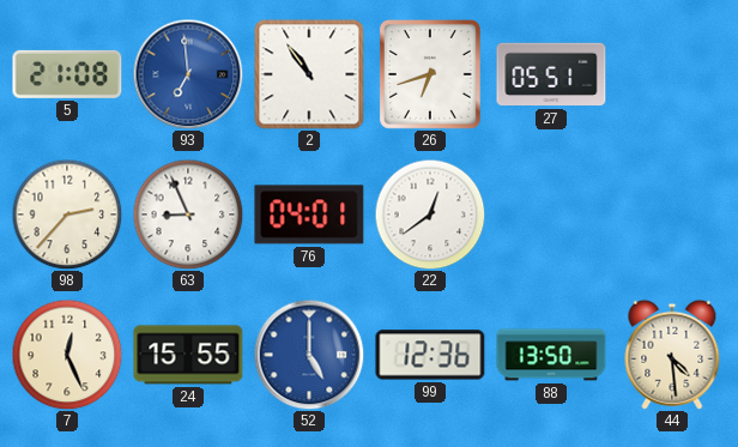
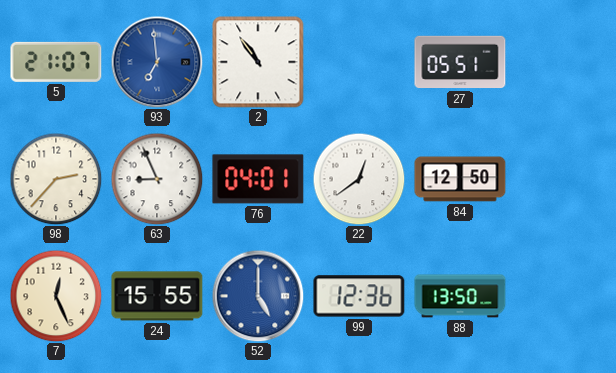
5: 21:08 -> 21:07
26: 6:42 -> none
84: none -> 12:50
44: 4:29 -> none
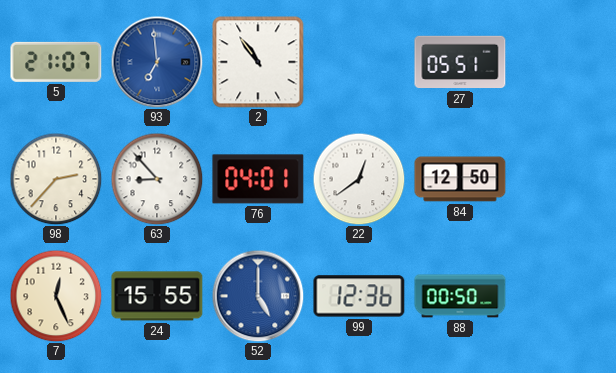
63: 8:56 -> 8:53
88: 13:50 -> 00:50
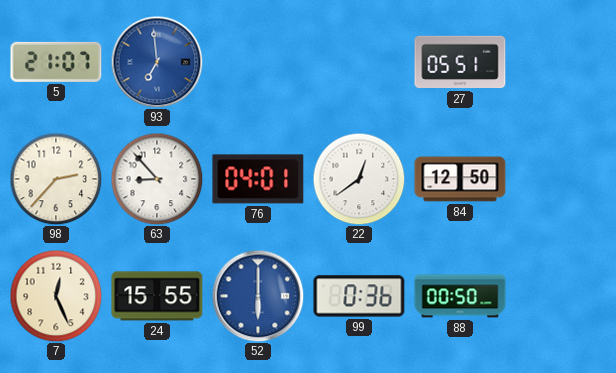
2: 10:54 -> none
52: 5:00 -> 6:00
99: 12:36 -> 0:36
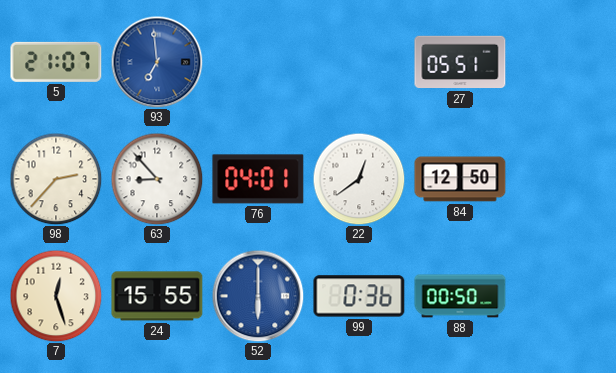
7: 12:26 -> 12:27
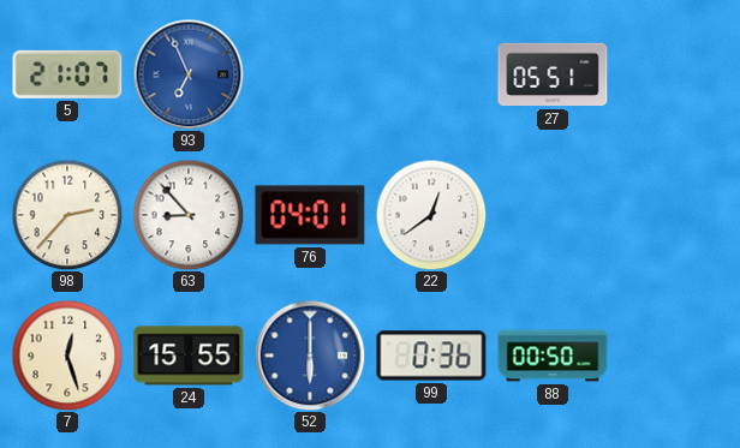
93: 6:59 -> 6:56
84: 12:50 -> none
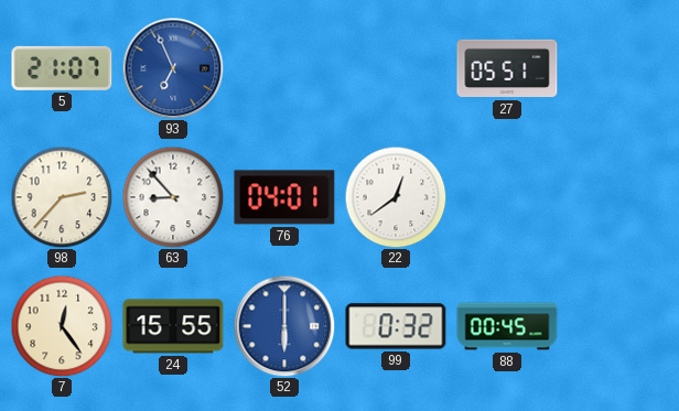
7: 12:27 -> 12:24
99: 0:36 -> 0:32
88: 00:50 -> 00:45
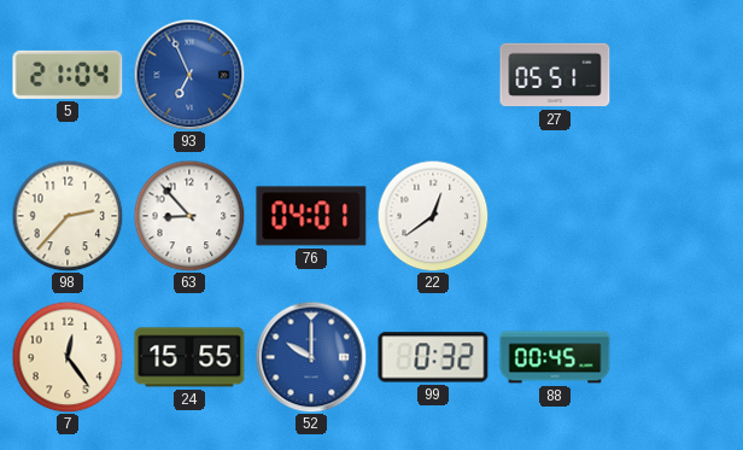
5: 21:07 -> 21:04
52: 6:00 -> 10:00
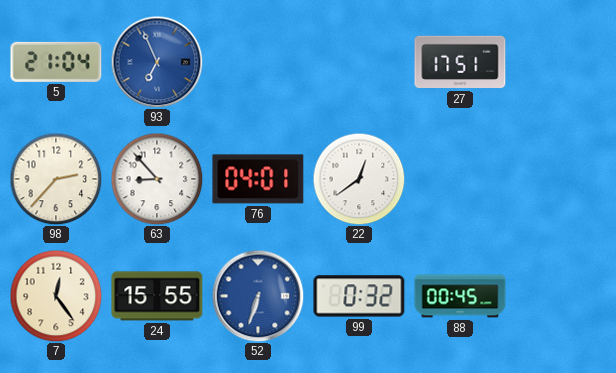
27: 05:51 -> 17:51
52: 10:00 -> 6:33
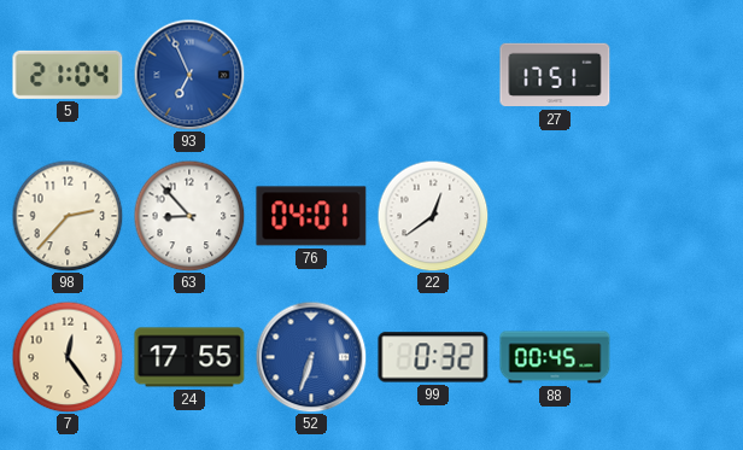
24: 15:55 -> 17:55
